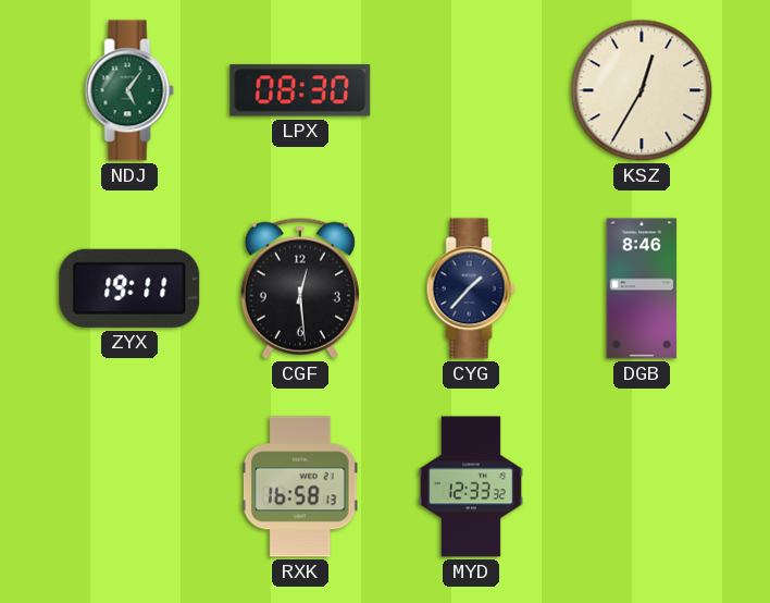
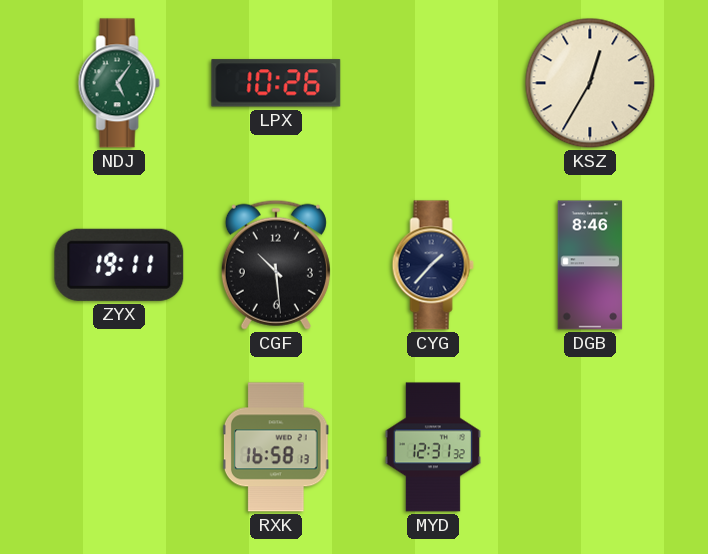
LPX: 08:30 -> 10:26
CGF: 12:29 -> 10:29
MYD: 12:33 -> 12:31
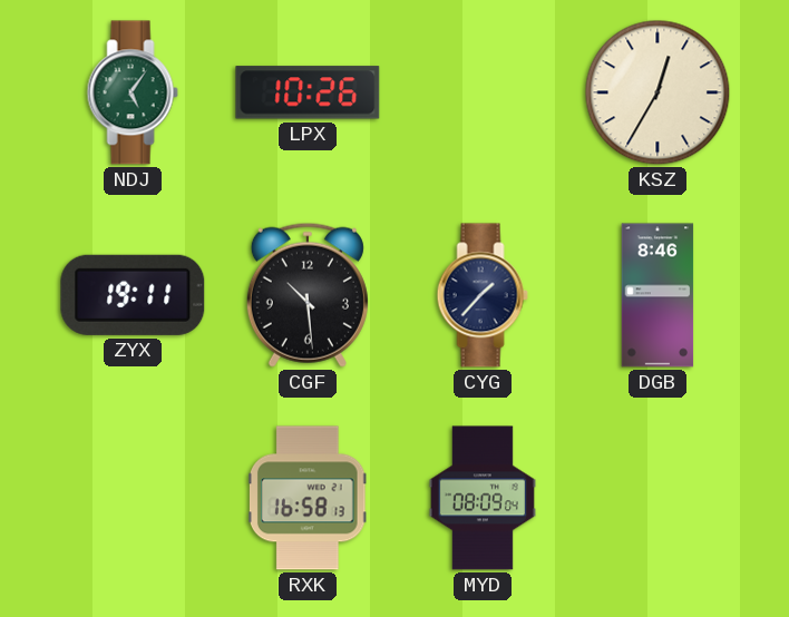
MYD: 12:31 -> 08:09
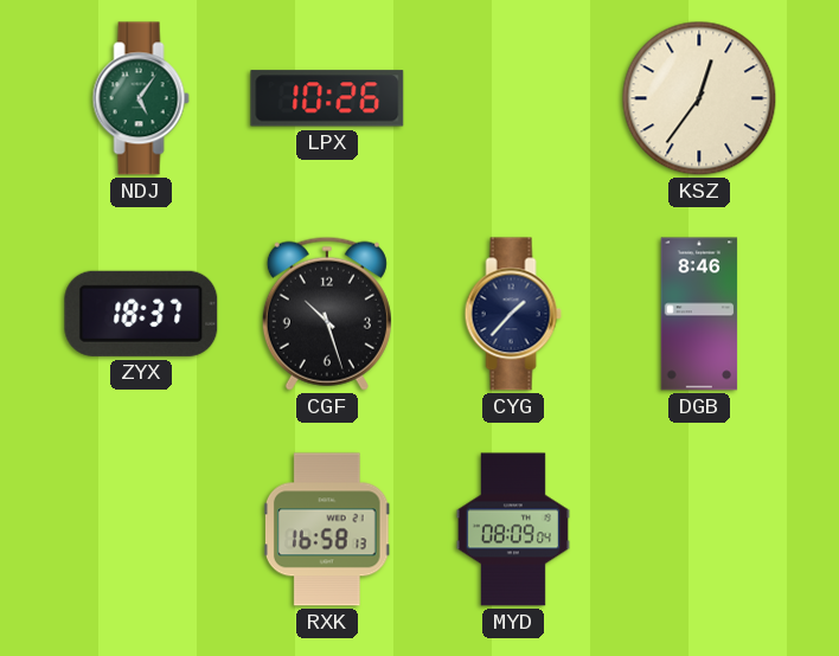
KSZ: 12:35 -> 12:36
ZYX: 19:11 -> 18:37
CGF: 10:29 -> 10:27
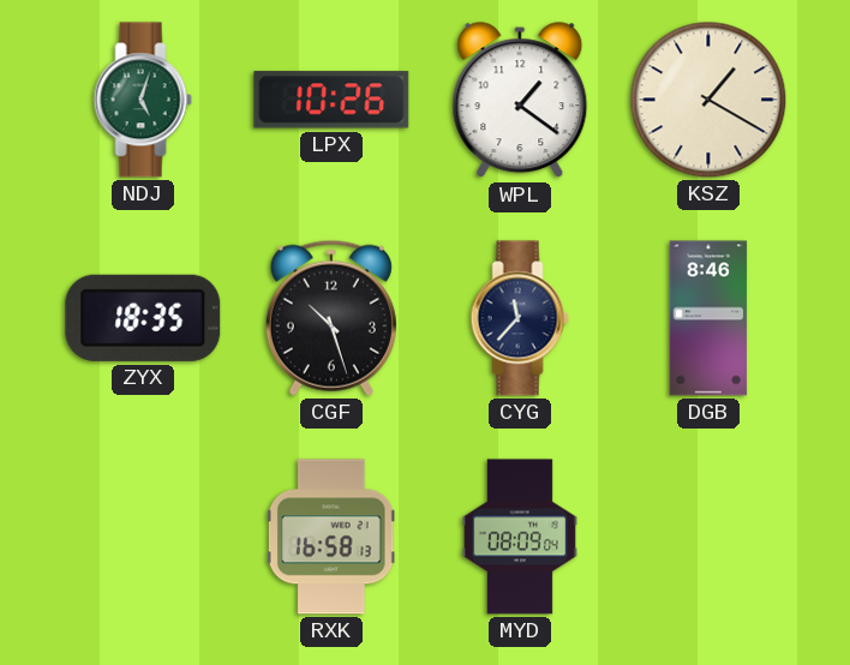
NDJ: 5:06 -> 5:03
WPL: none -> 1:21
KSZ: 12:36 -> 1:20
ZYX: 18:37 -> 18:35
CYG: 1:37 -> 11:37
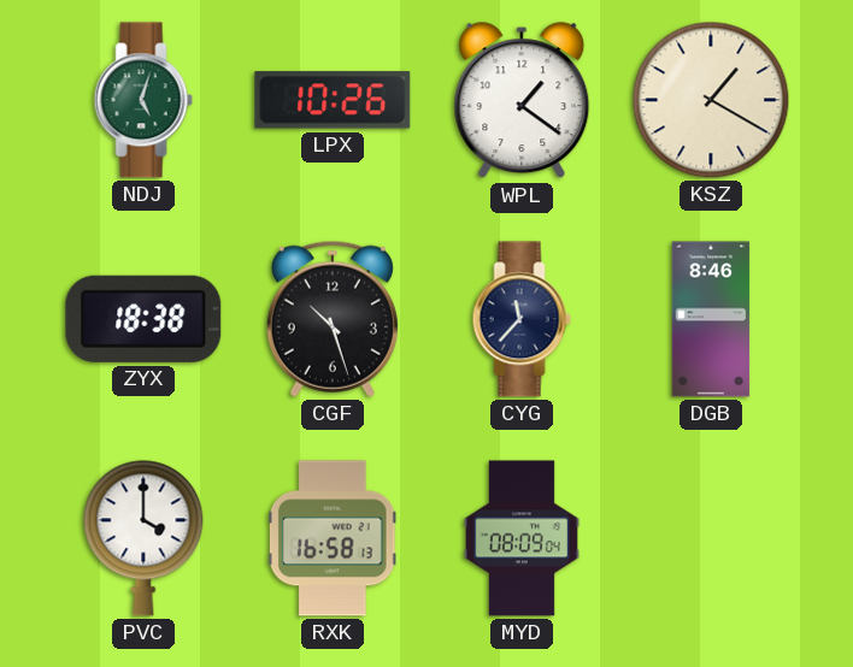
ZYX: 18:35 -> 18:38
PVC: none -> 4:00
